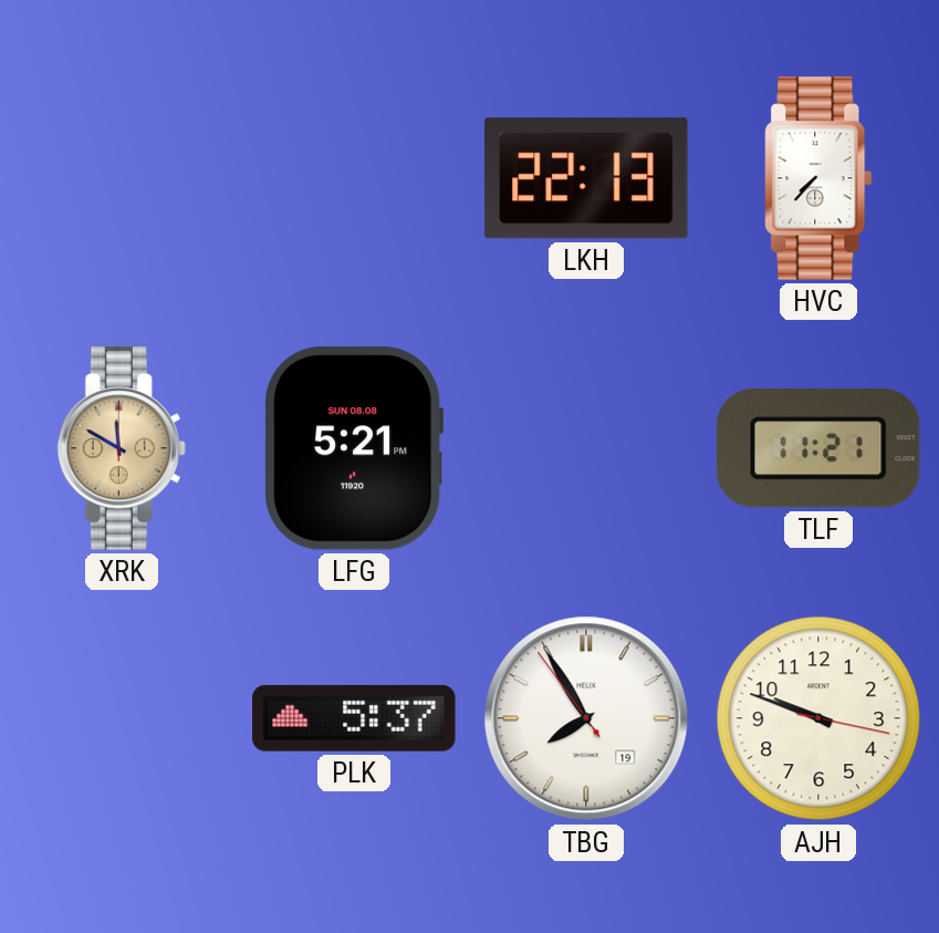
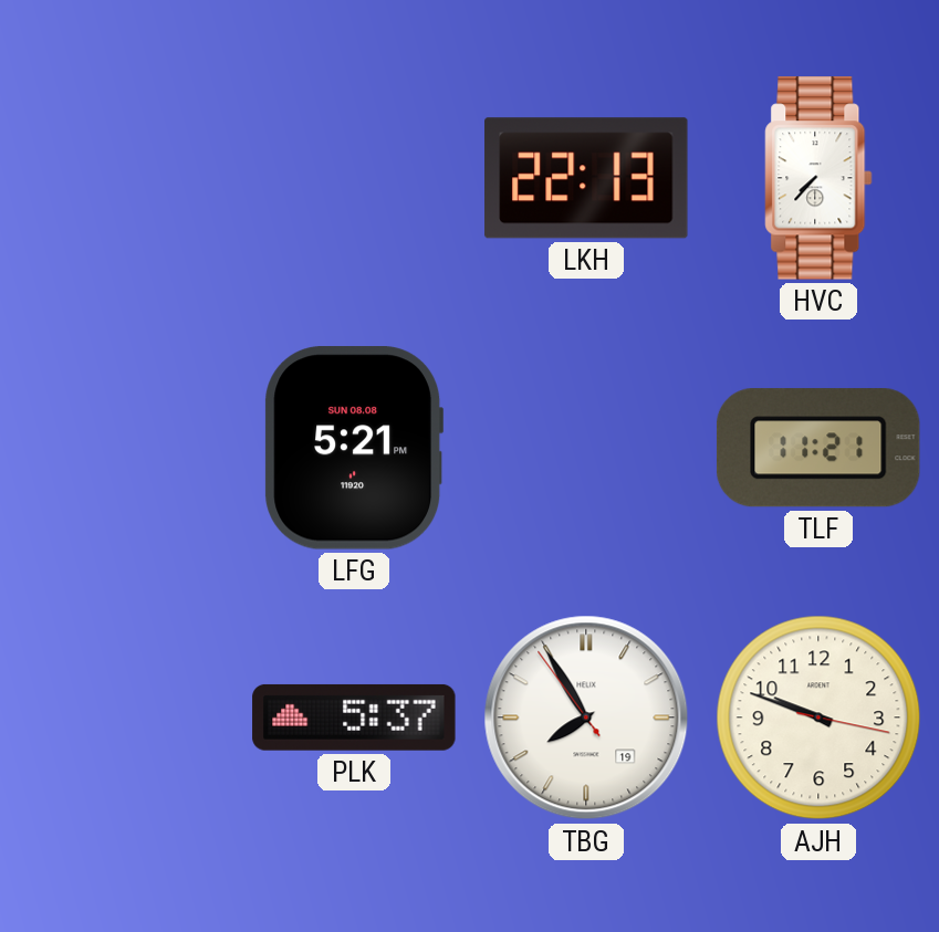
XRK: 11:50 -> none
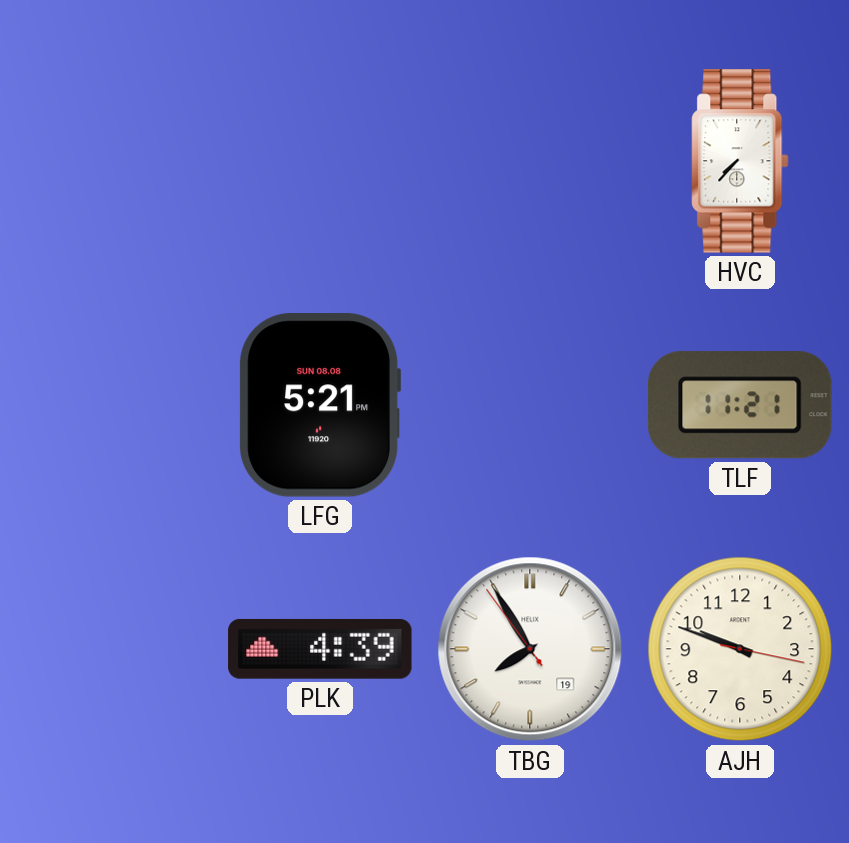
LKH: 22:13 -> none
PLK: 5:37 -> 4:39
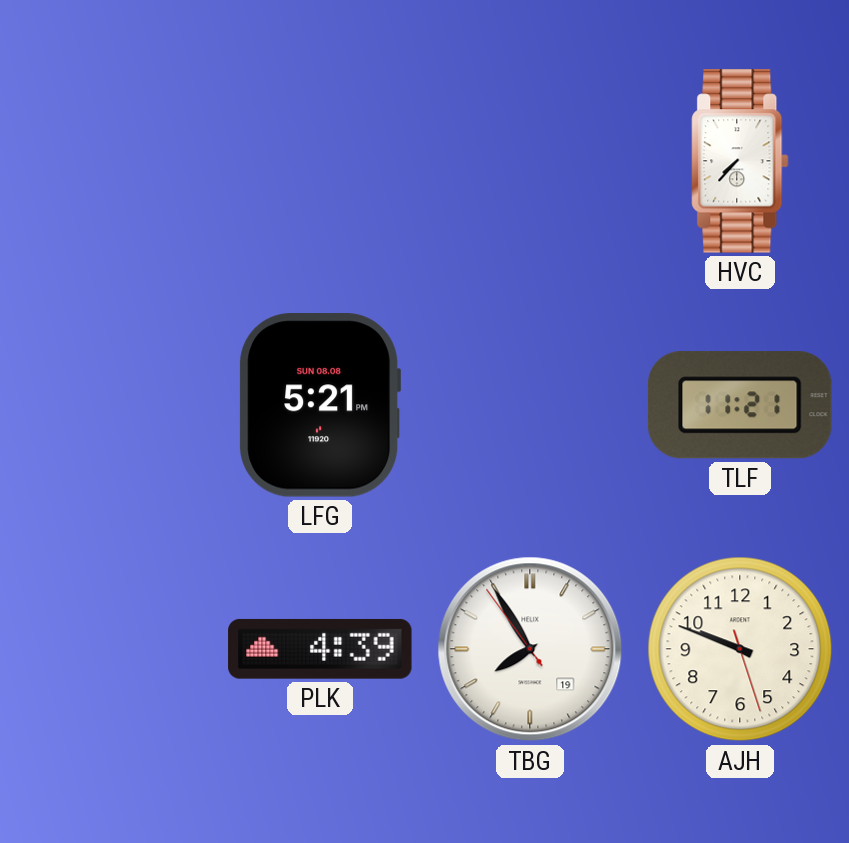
AJH: 9:48:17 -> 9:48:27
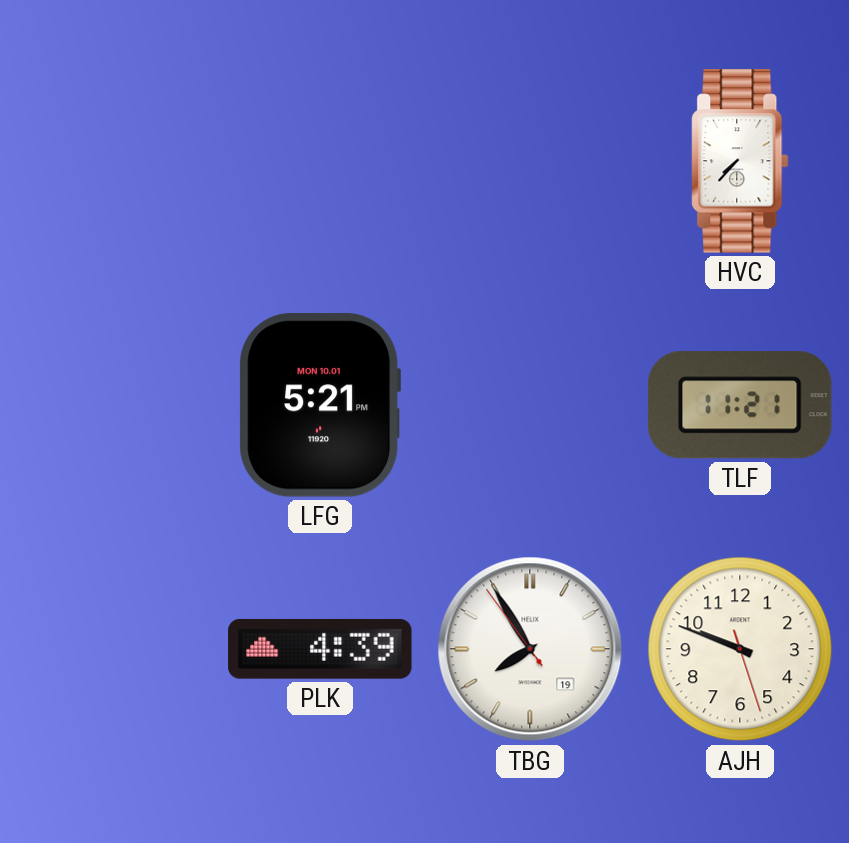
LFG date: SUN 08.08 -> MON 10.01
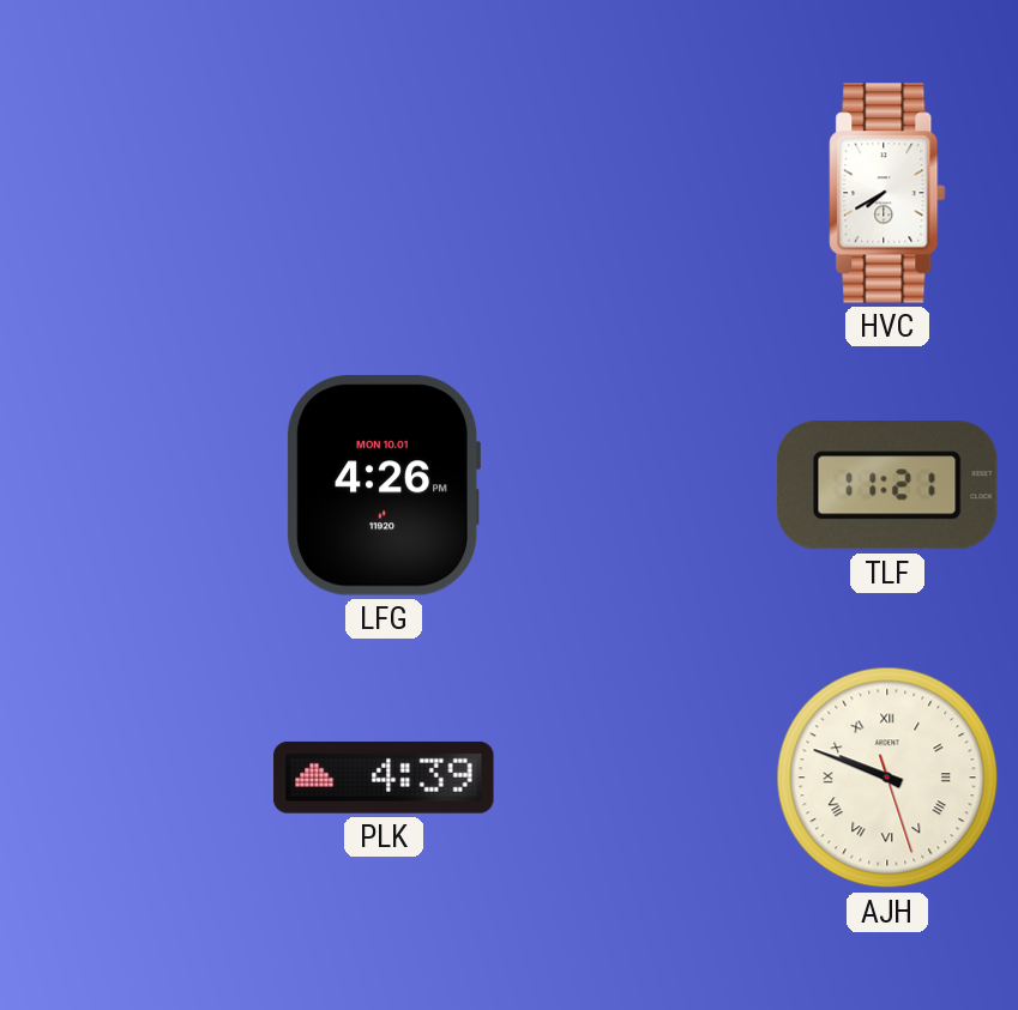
HVC: 7:37 -> 7:40
LFG: 5:21 -> 4:26
TBG: 7:54 -> none
AJH numerals: Arabic -> Roman
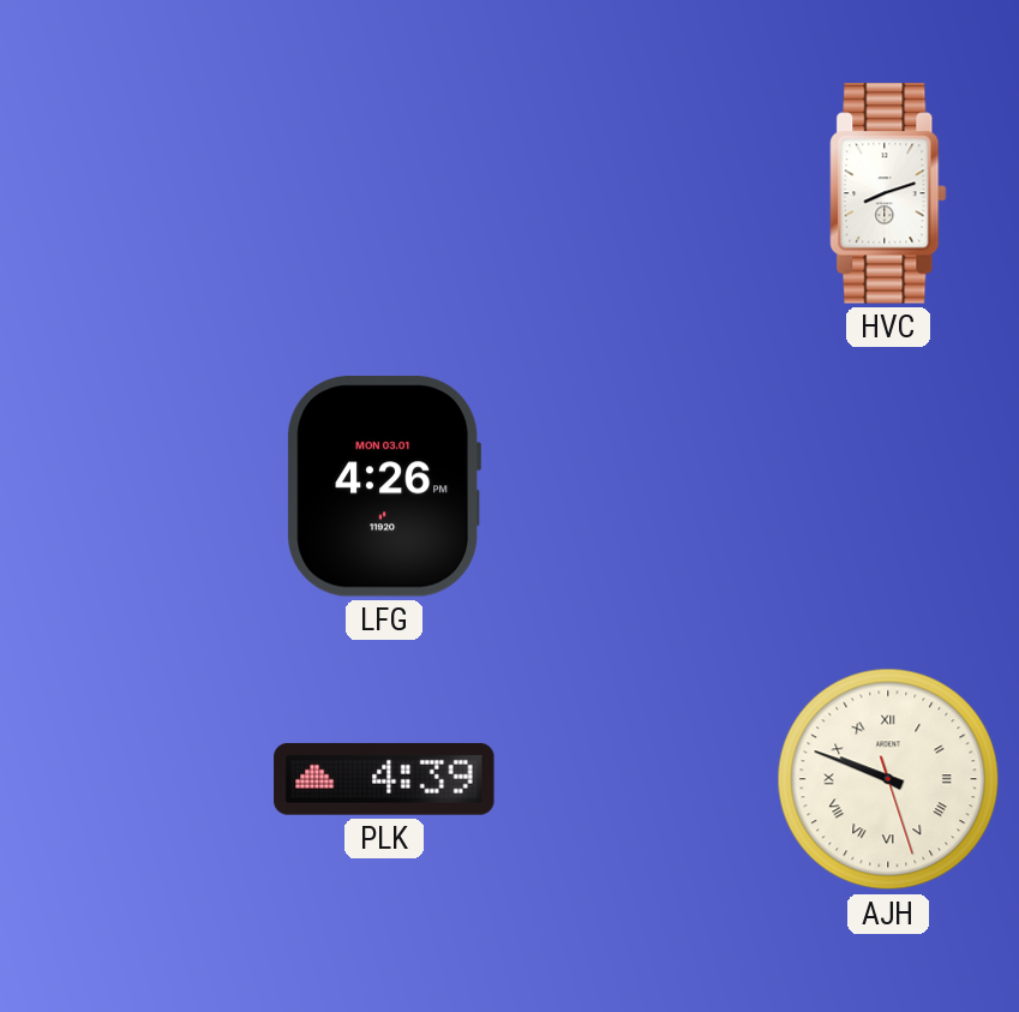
HVC: 7:40 -> 8:12
LFG date: MON 10.01 -> MON 03.01
TLF: 11:21 -> none
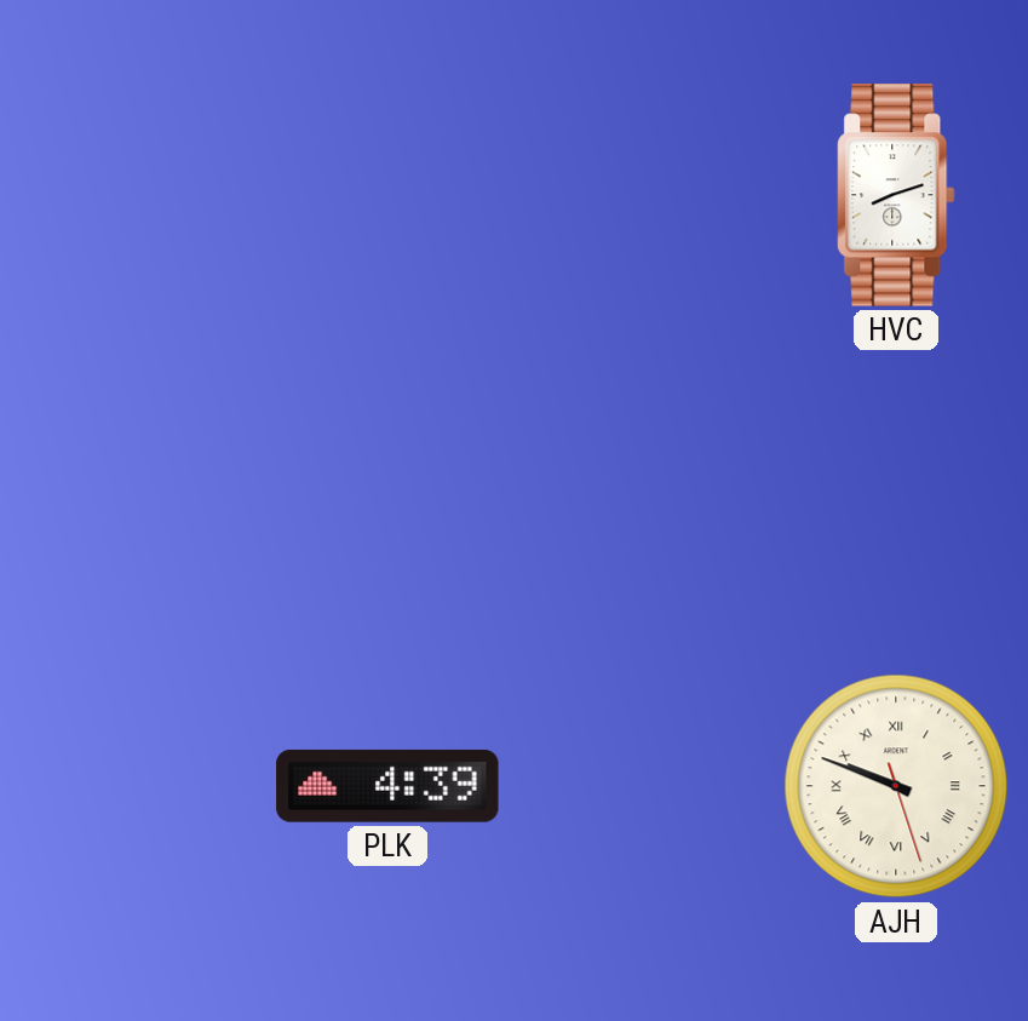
LFG: 4:26 -> none
